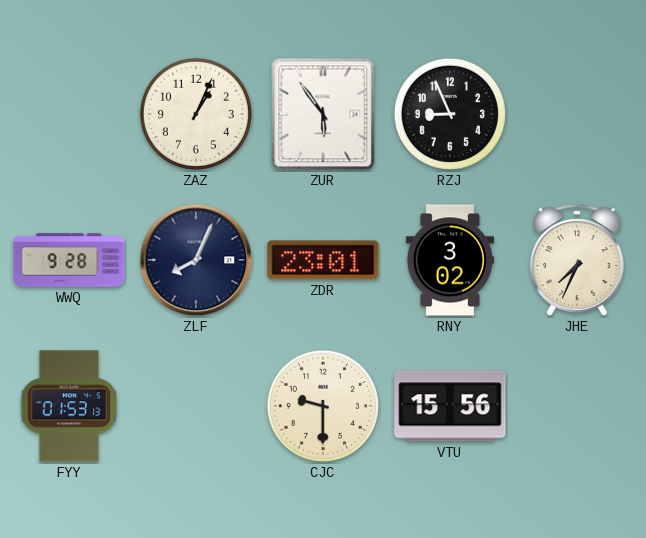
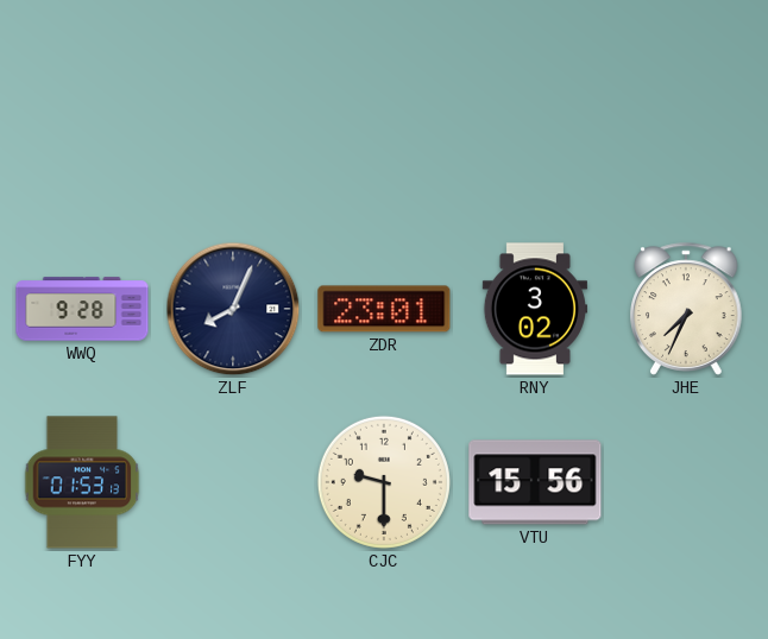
ZAZ: 1:04 -> none
ZUR: 5:54 -> none
RZJ: 8:56 -> none
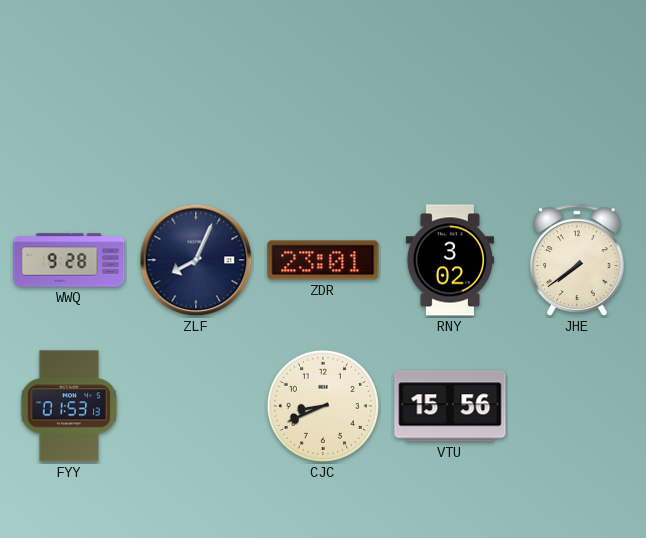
JHE: 7:34 -> 7:39
CJC: 9:30 -> 8:41
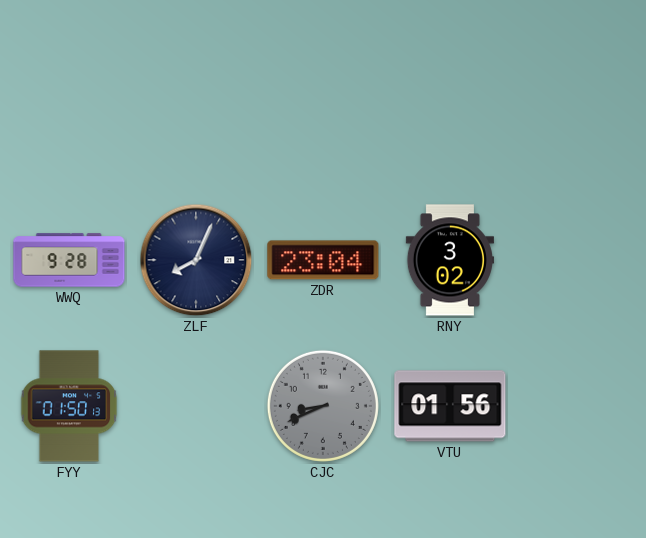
ZDR: 23:01 -> 23:04
JHE: 7:39 -> none
FYY: 01:53 -> 01:50
CJC dial: cream -> grey
VTU: 15:56 -> 01:56
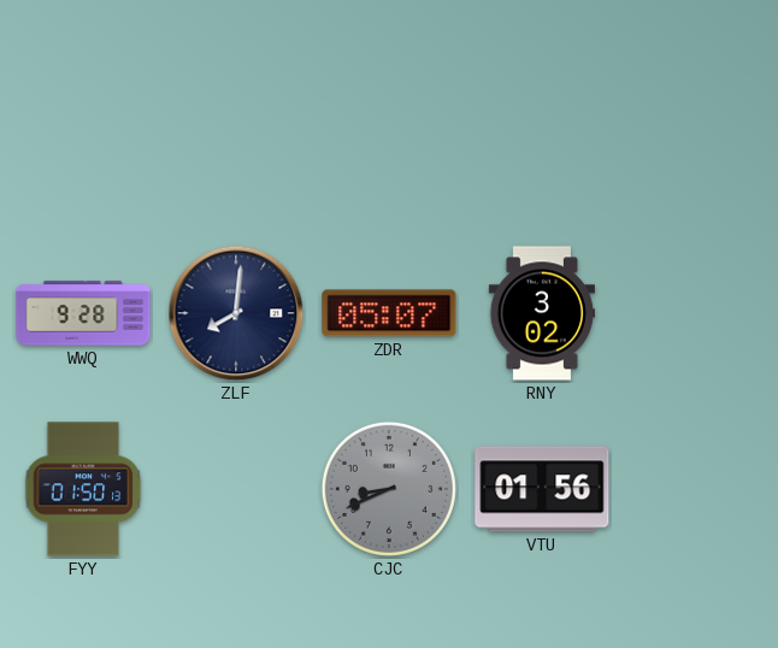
ZLF: 8:04 -> 8:01
ZDR: 23:04 -> 05:07
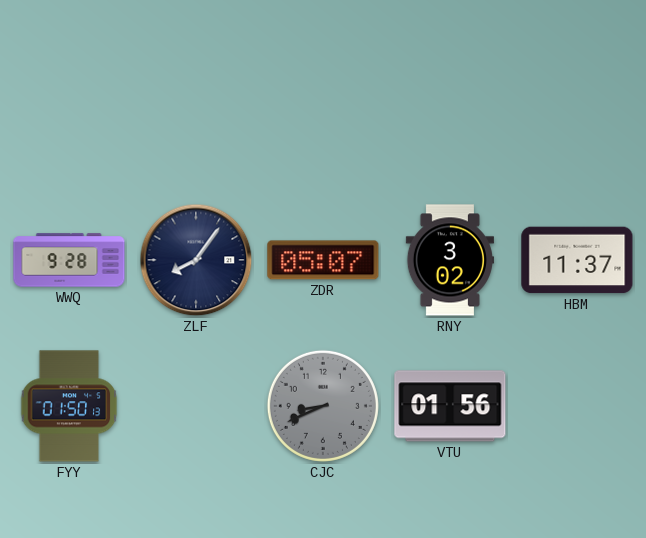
ZLF: 8:01 -> 8:06
HBM: none -> 11:37
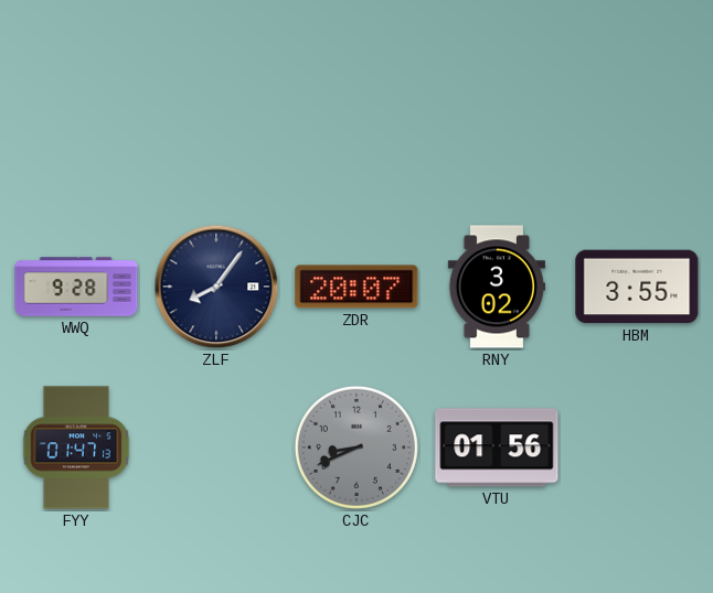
ZDR: 05:07 -> 20:07
HBM: 11:37 -> 3:55
FYY: 01:50 -> 01:47
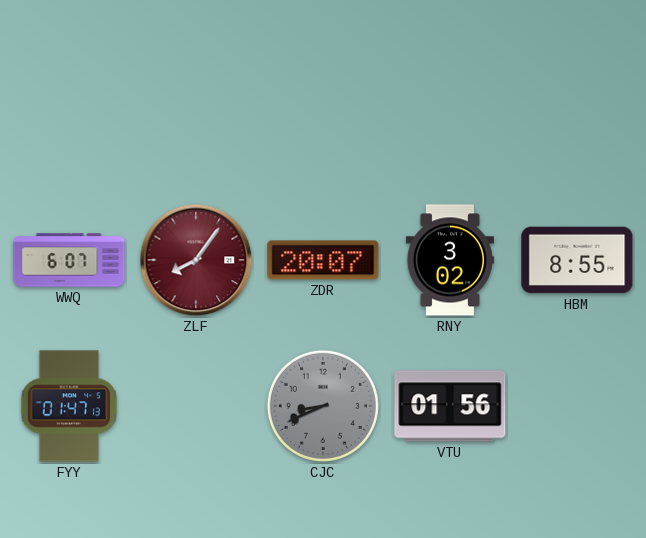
WWQ: 9:28 -> 6:07
ZLF dial: navy -> burgundy
HBM: 3:55 -> 8:55
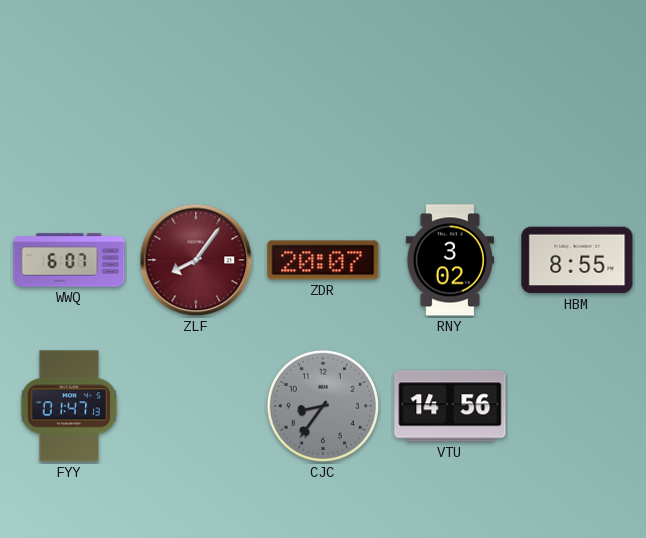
CJC: 8:41 -> 8:36
VTU: 01:56 -> 14:56
